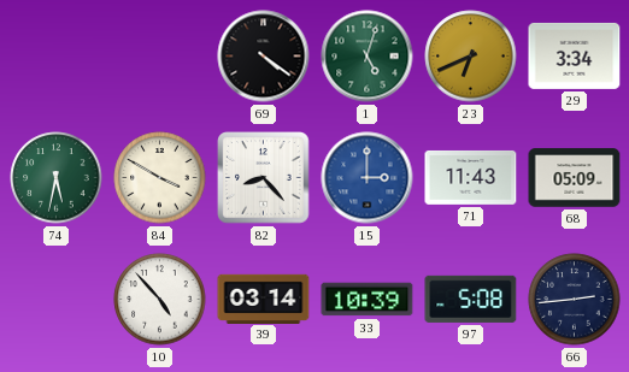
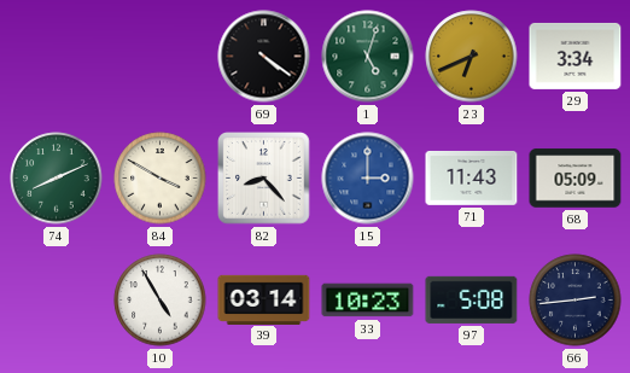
74: 5:32 -> 8:11
10: 4:53 -> 4:55
33: 10:39 -> 10:23
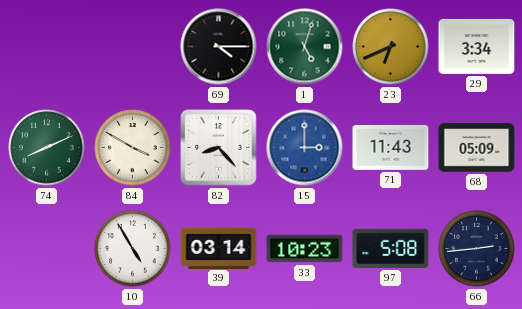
69: 4:21 -> 4:15
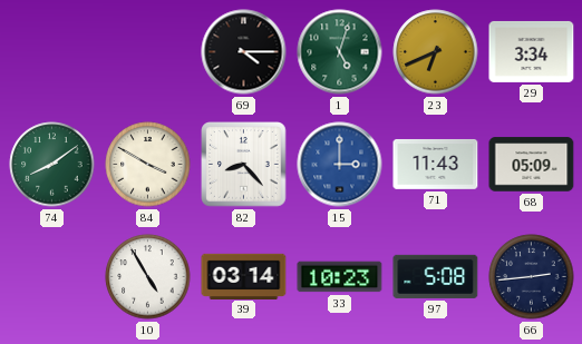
74: 8:11 -> 8:09
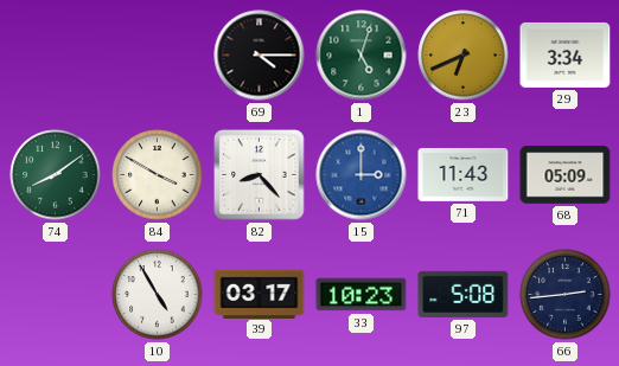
39: 03:14 -> 03:17
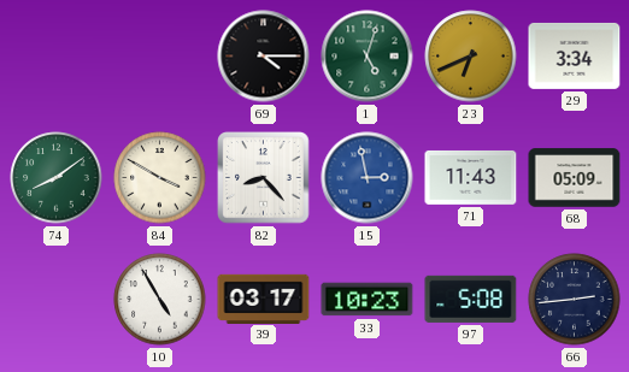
15: 3:00 -> 2:58
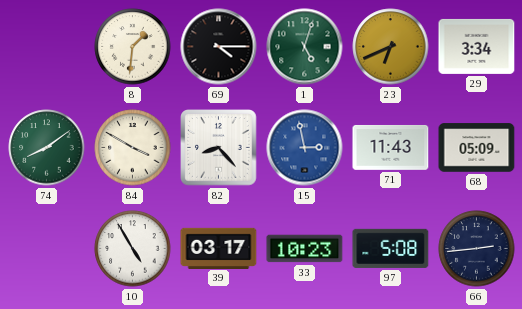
8: none -> 1:31
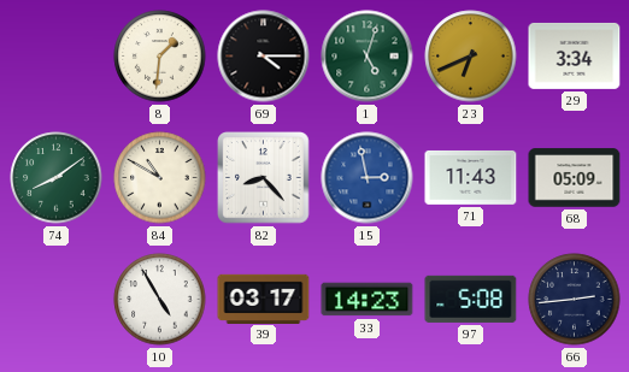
84: 3:50 -> 10:50
33: 10:23 -> 14:23
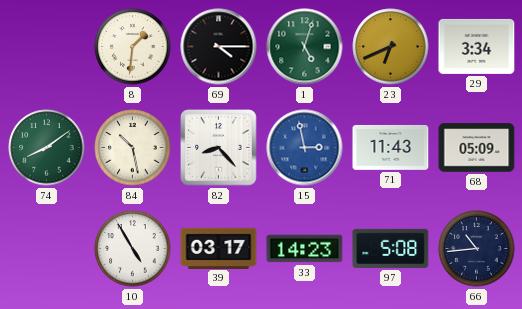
84: 10:50 -> 10:28
66: 2:44 -> 10:44
